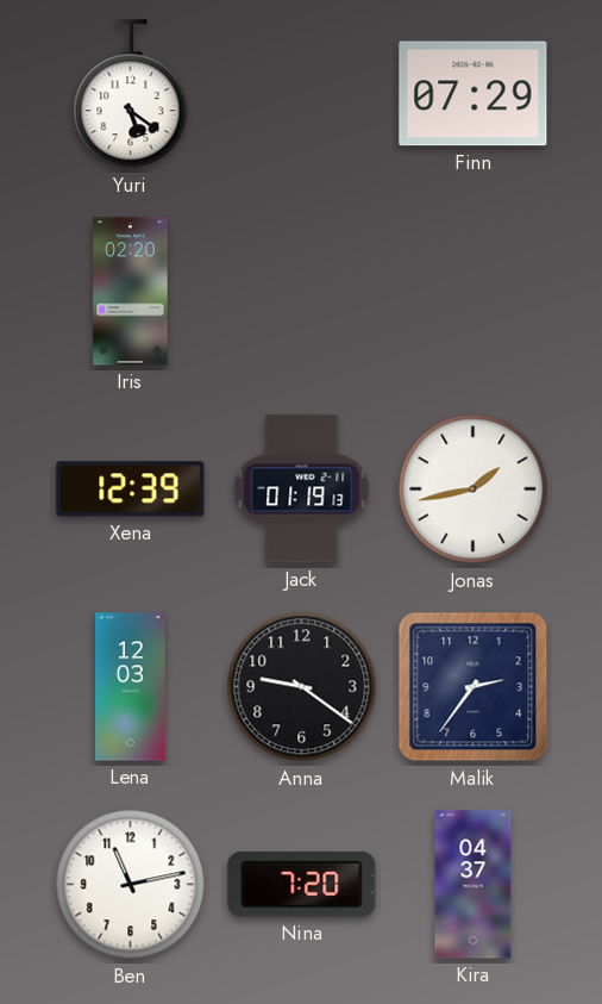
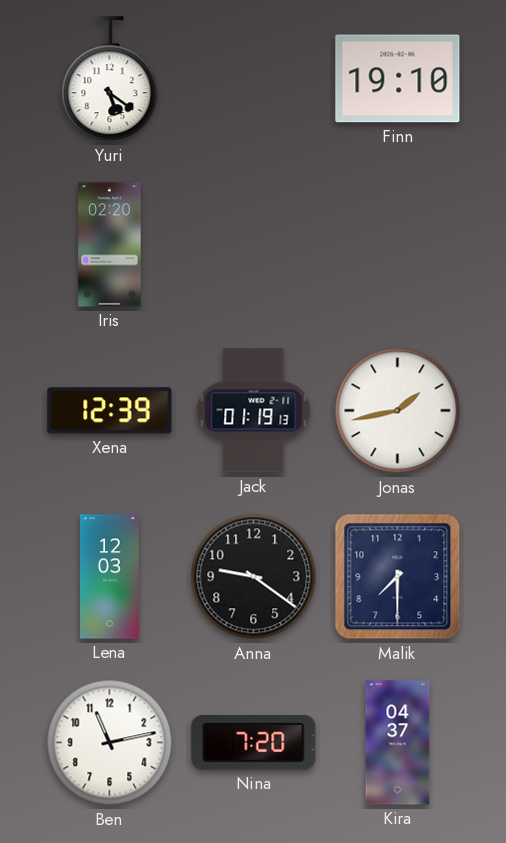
Finn: 07:29 -> 19:10
Malik: 2:36 -> 7:30
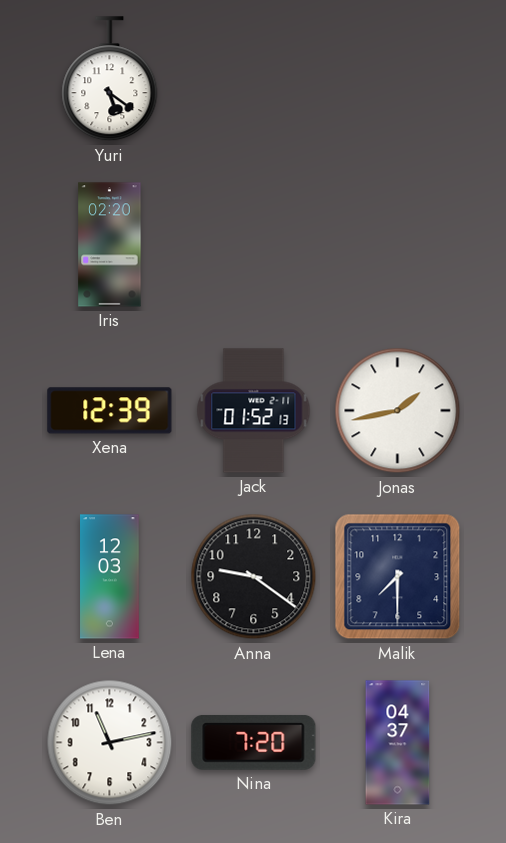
Finn: 19:10 -> none
Jack: 01:19 -> 01:52
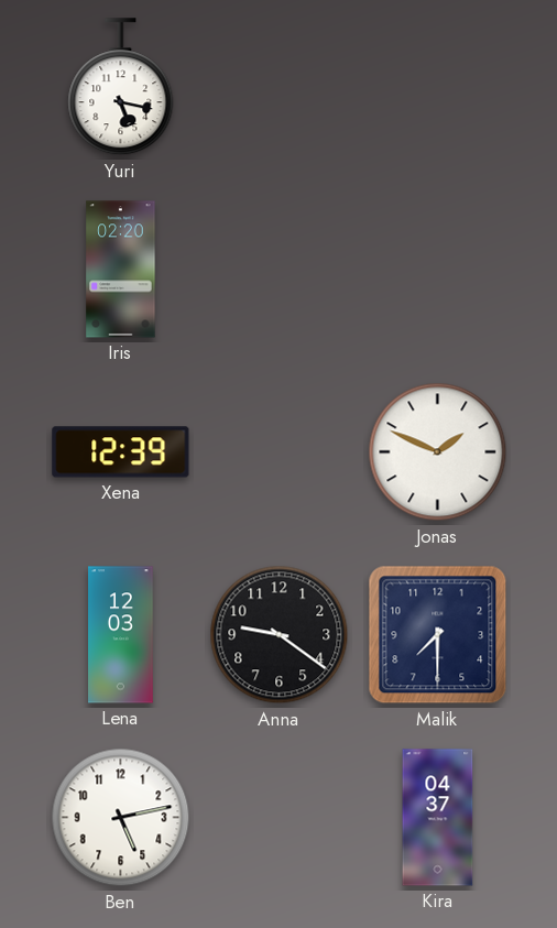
Yuri: 5:21 -> 5:17
Jack: 01:52 -> none
Jonas: 1:43 -> 1:49
Ben: 11:13 -> 5:13
Nina: 7:20 -> none
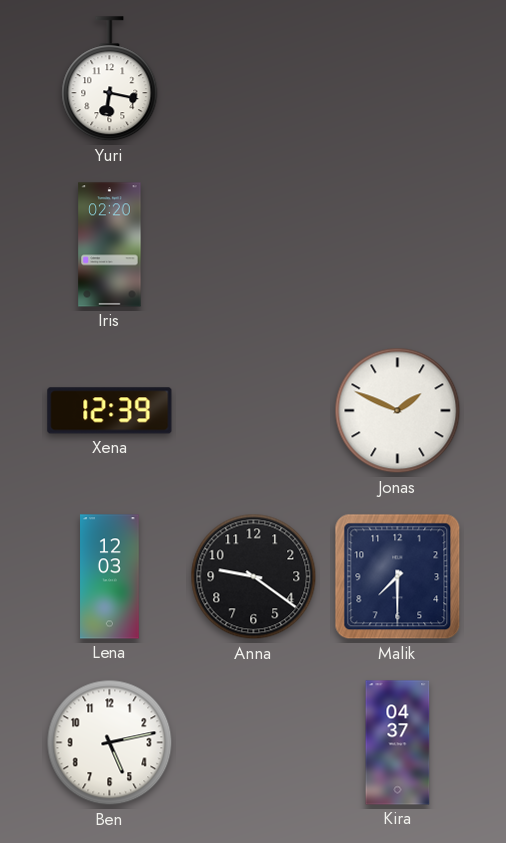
Yuri: 5:17 -> 6:17
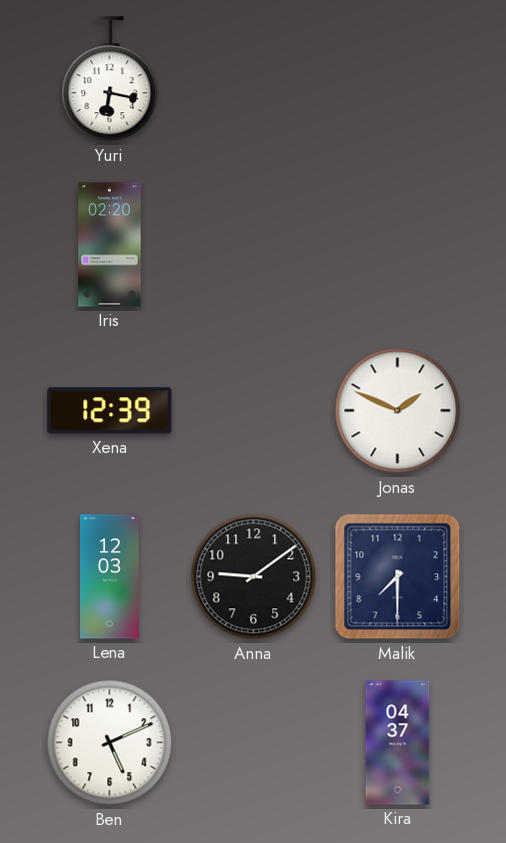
Anna: 9:21 -> 9:09
Ben: 5:13 -> 5:11
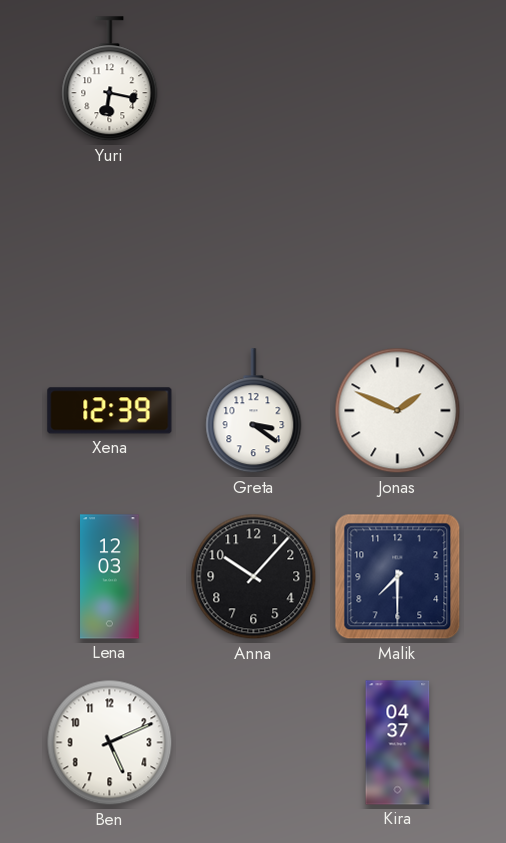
Iris: 02:20 -> none
Greta: none -> 3:21
Anna: 9:09 -> 10:07
